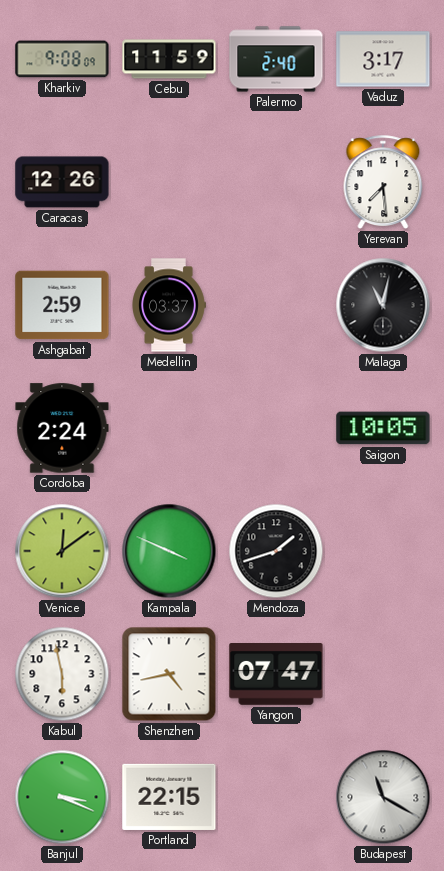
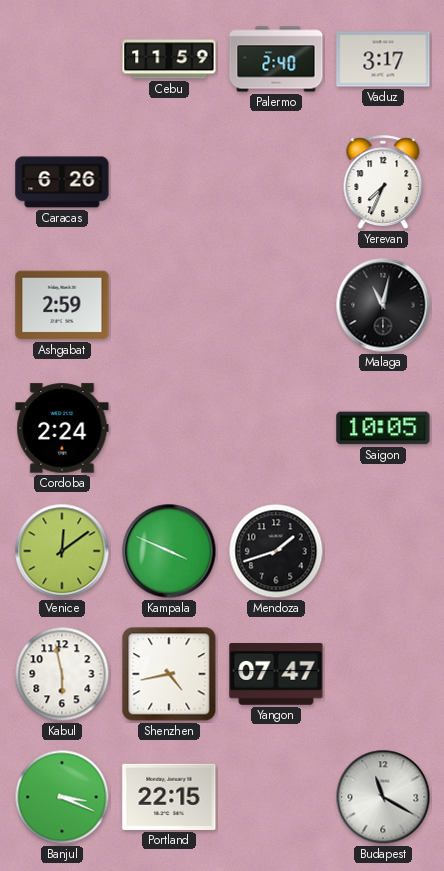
Kharkiv: 9:08 -> none
Caracas: 12:26 -> 6:26
Yerevan: 7:29 -> 7:34
Medellin: 03:37 -> none
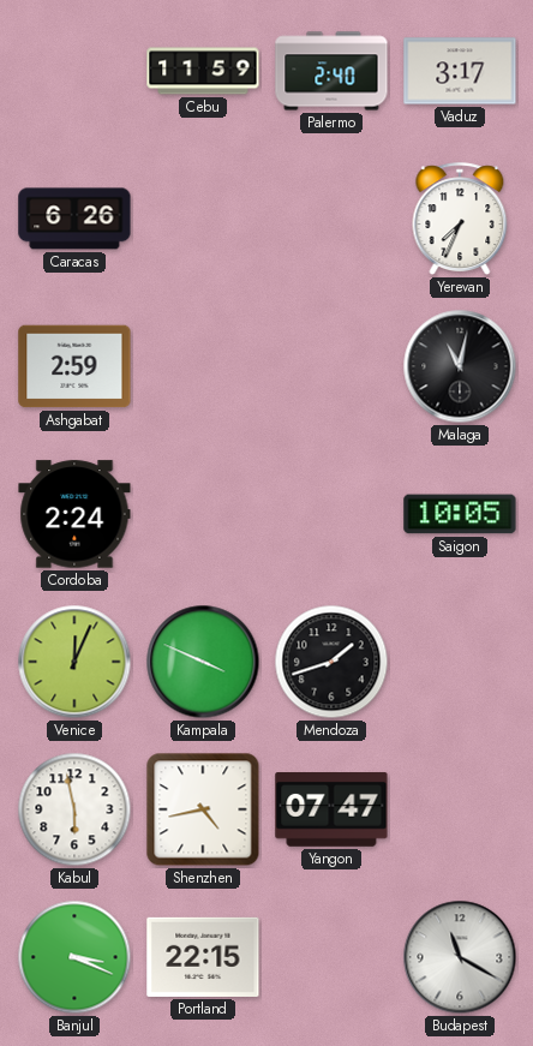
Venice: 12:09 -> 12:04
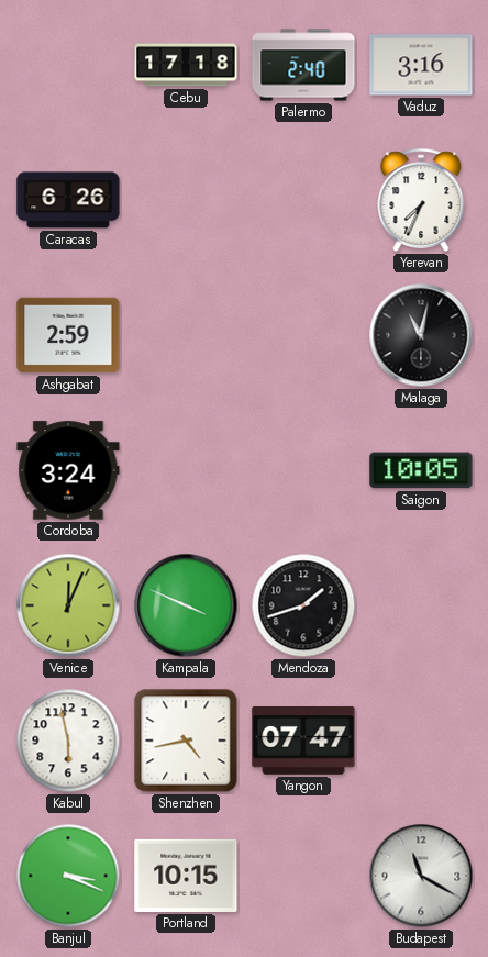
Cebu: 11:59 -> 17:18
Vaduz: 3:17 -> 3:16
Cordoba: 2:24 -> 3:24
Portland: 22:15 -> 10:15
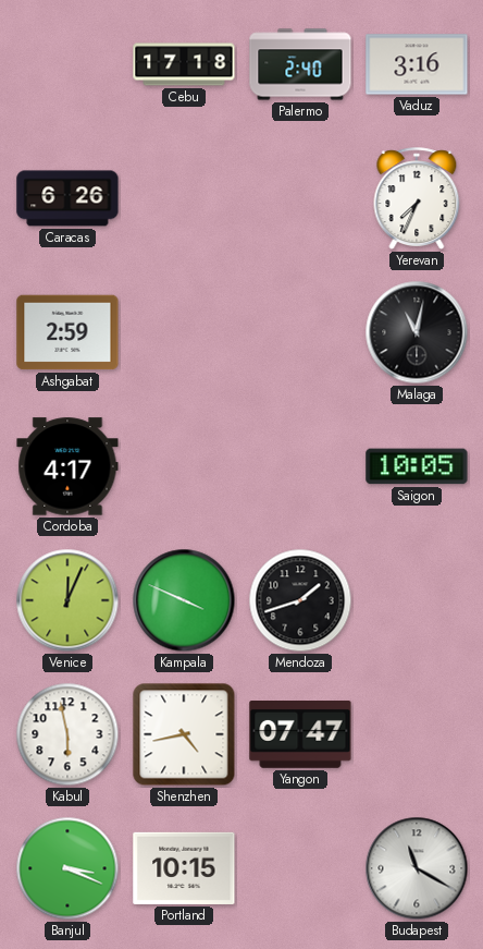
Cordoba: 3:24 -> 4:17
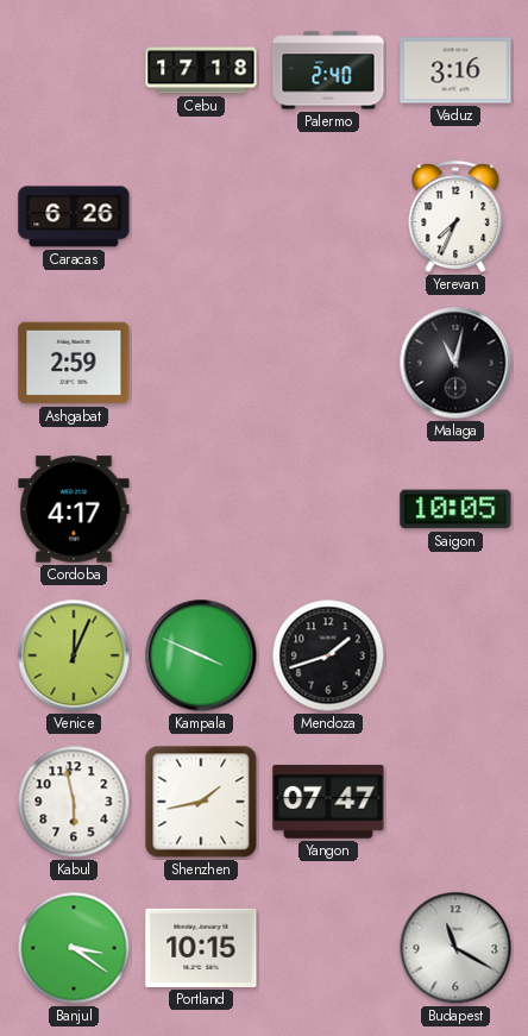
Shenzhen: 4:43 -> 1:43
Banjul: 3:19 -> 3:21
